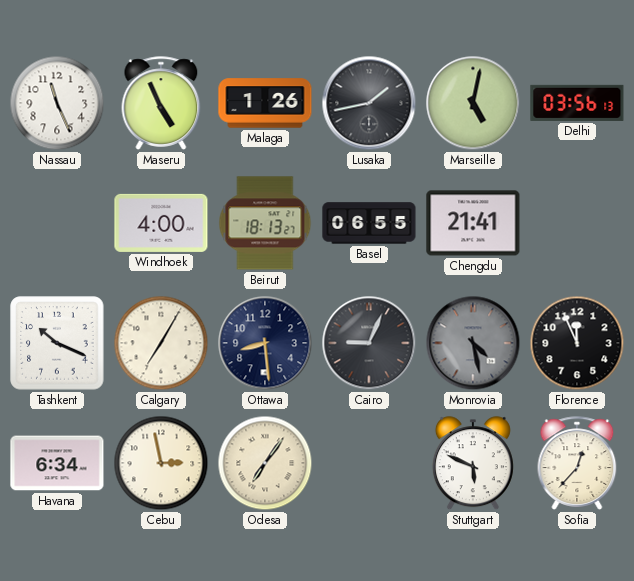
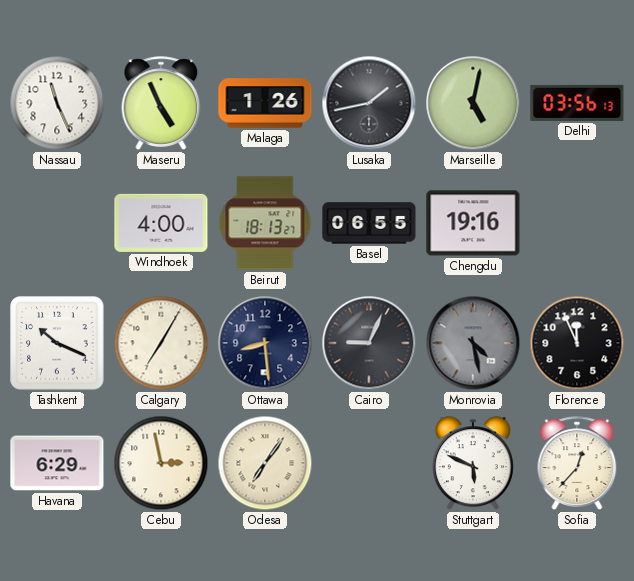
Chengdu: 21:41 -> 19:16
Havana: 6:34 -> 6:29
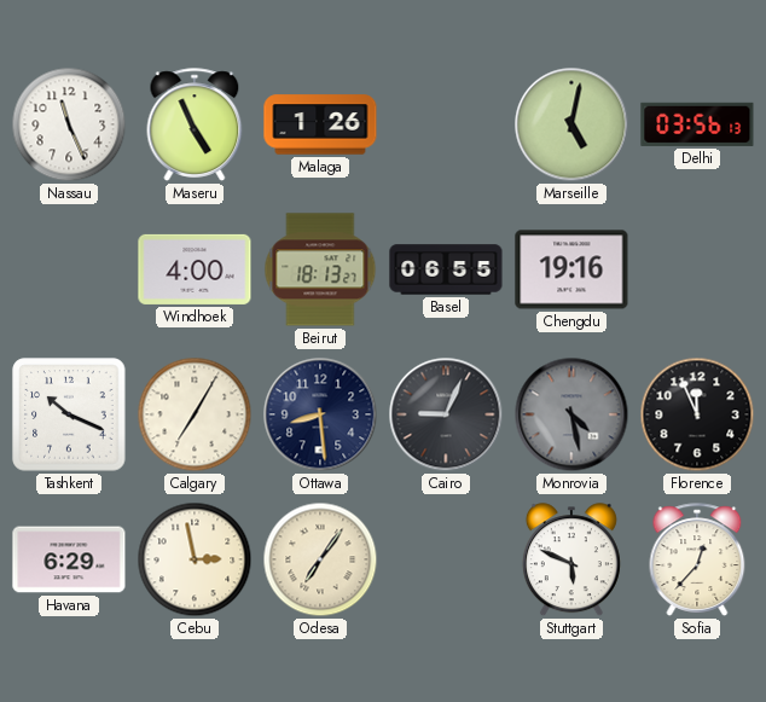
Lusaka: 1:43 -> none
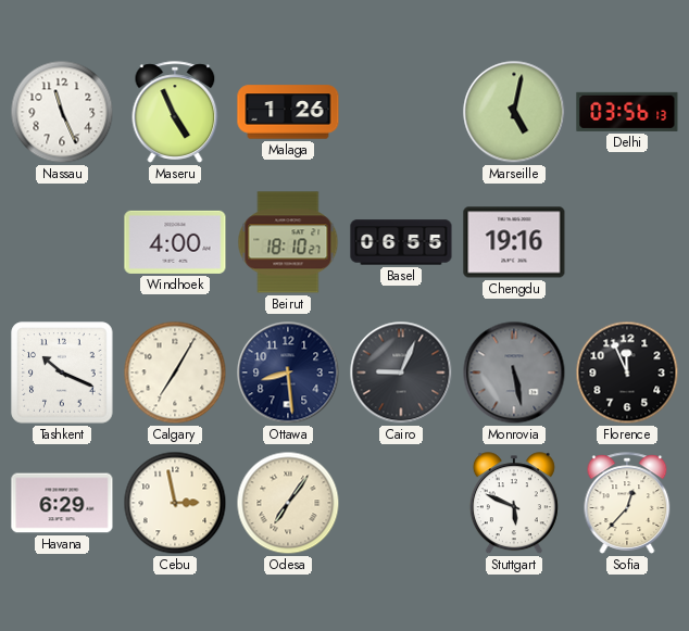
Beirut: 18:13 -> 18:10
Monrovia: 4:28 -> 5:28
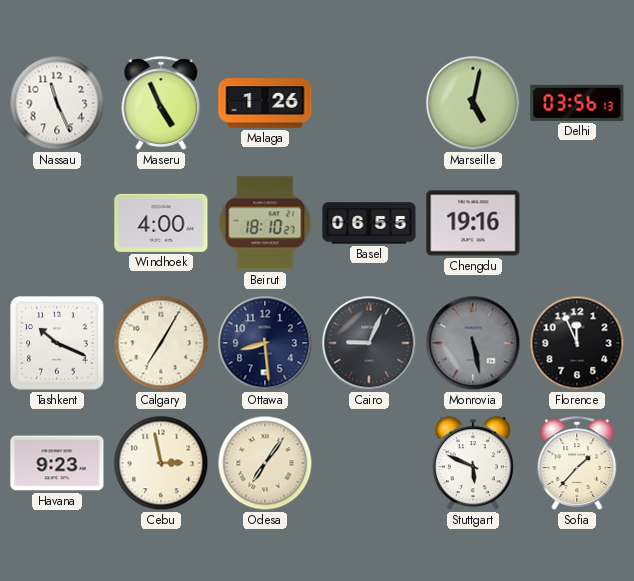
Havana: 6:29 -> 9:23
Sofia: 12:37 -> 1:37
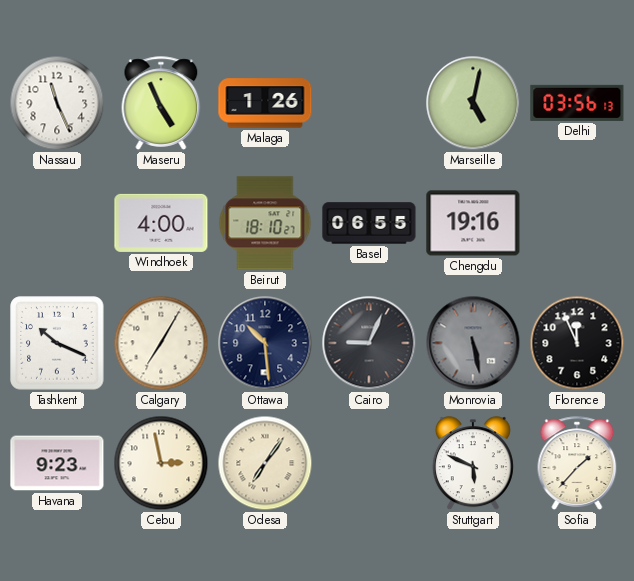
Ottawa: 8:29 -> 10:29
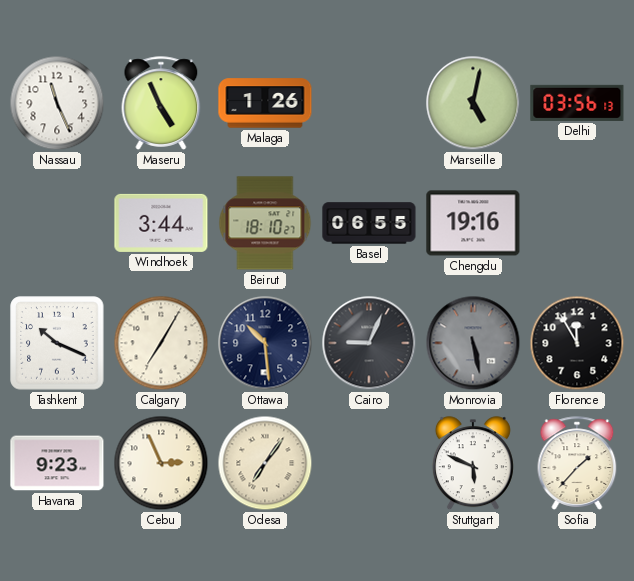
Windhoek: 4:00 -> 3:44
Florence: 11:56 -> 11:55
Cebu: 2:58 -> 2:56
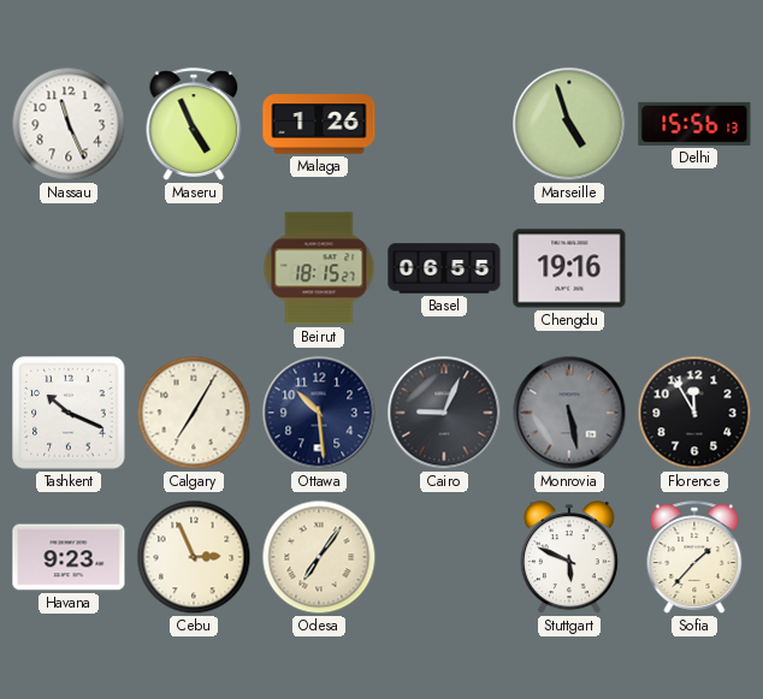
Marseille: 5:02 -> 4:57
Delhi: 03:56 -> 15:56
Windhoek: 3:44 -> none
Beirut: 18:10 -> 18:15
